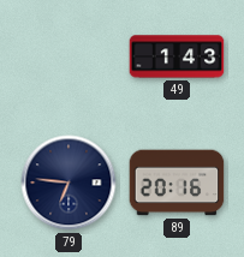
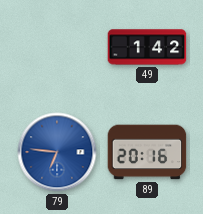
49: 1:43 -> 1:42
79 dial: navy -> blue
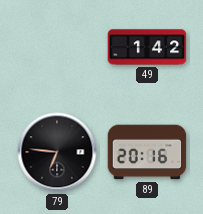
79 dial: blue -> black
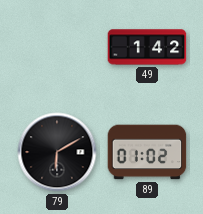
79: 6:46 -> 6:10
89: 20:16 -> 01:02
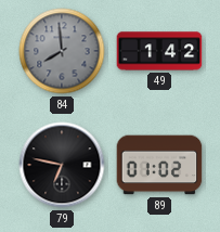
84: none -> 7:59
79: 6:10 -> 6:47
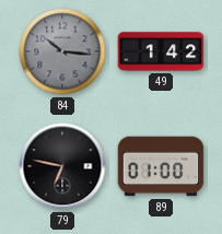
84: 7:59 -> 10:16
89: 01:02 -> 01:00
